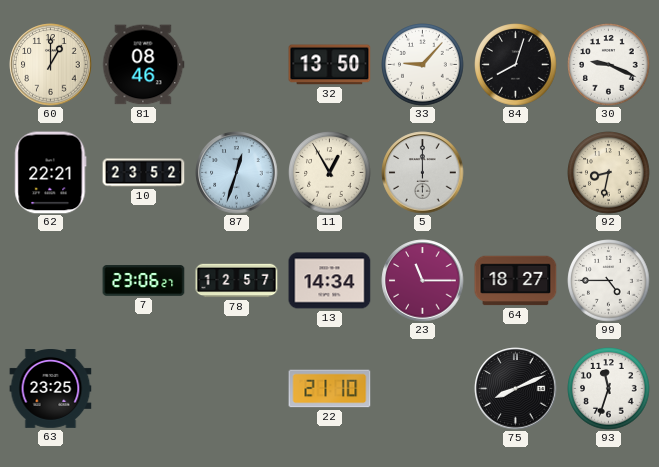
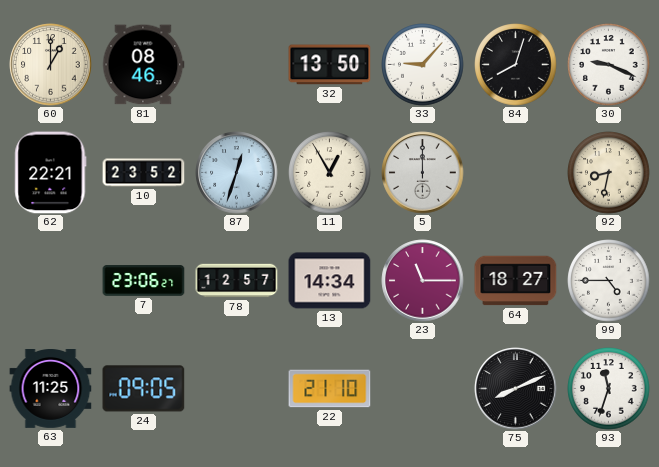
63: 23:25 -> 11:25
24: none -> 09:05
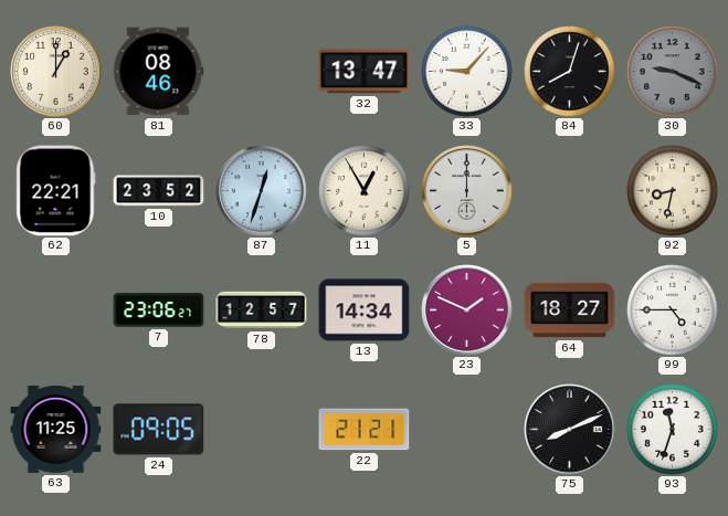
32: 13:50 -> 13:47
30 dial: white -> grey
23: 11:15 -> 1:49
22: 21:10 -> 21:21
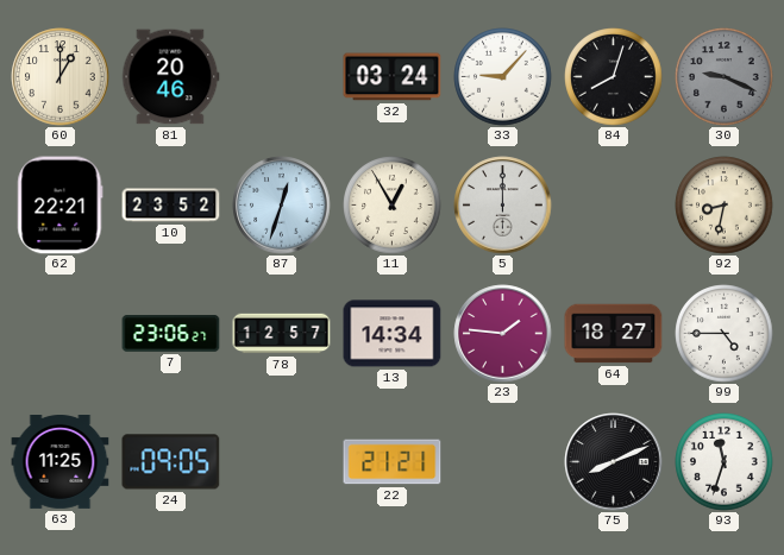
81: 08:46 -> 20:46
32: 13:47 -> 03:24
23: 1:49 -> 1:46
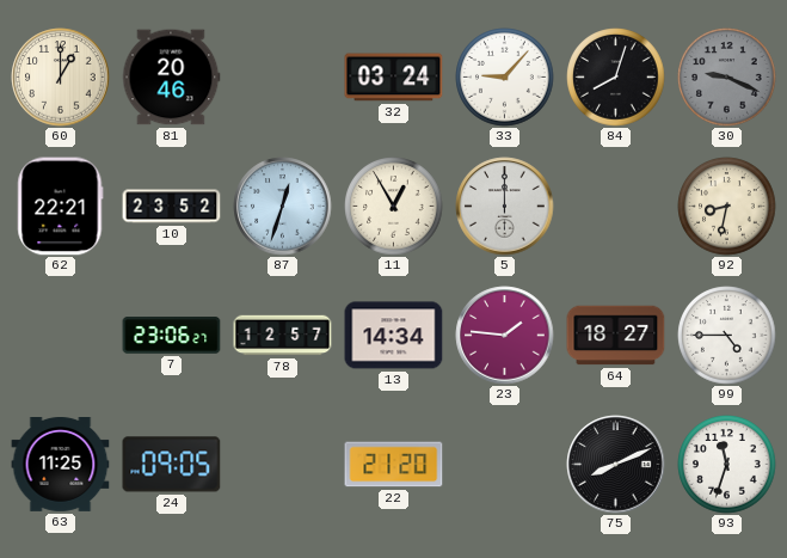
22: 21:21 -> 21:20
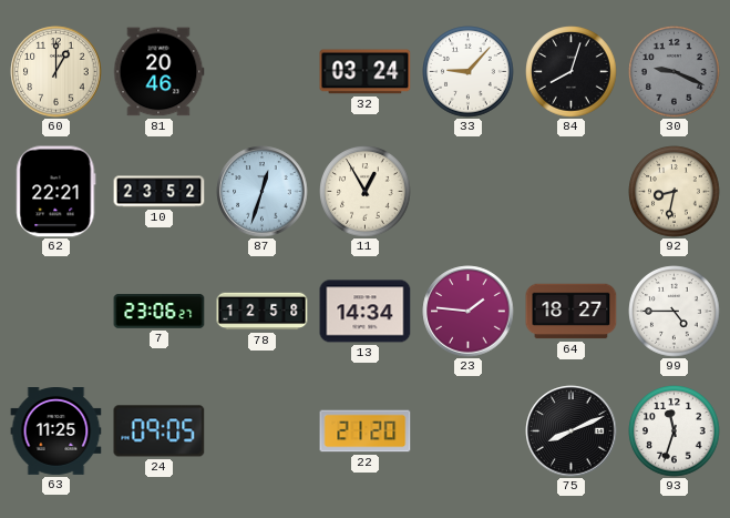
5: 12:00 -> none
78: 12:57 -> 12:58
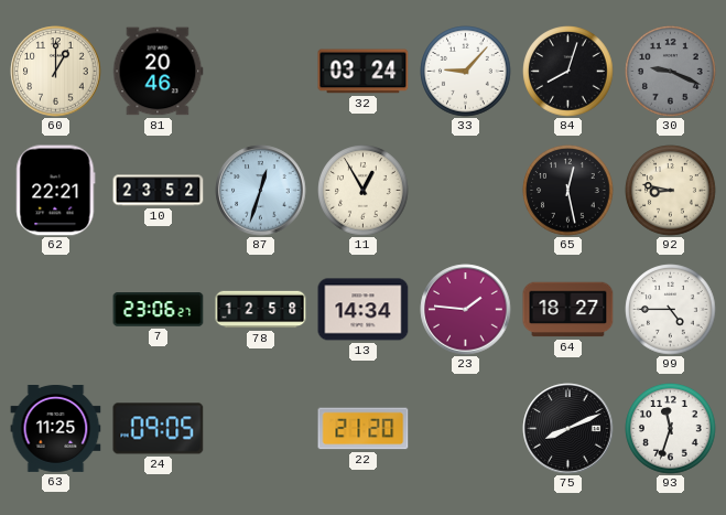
65: none -> 12:28
92: 8:32 -> 8:47
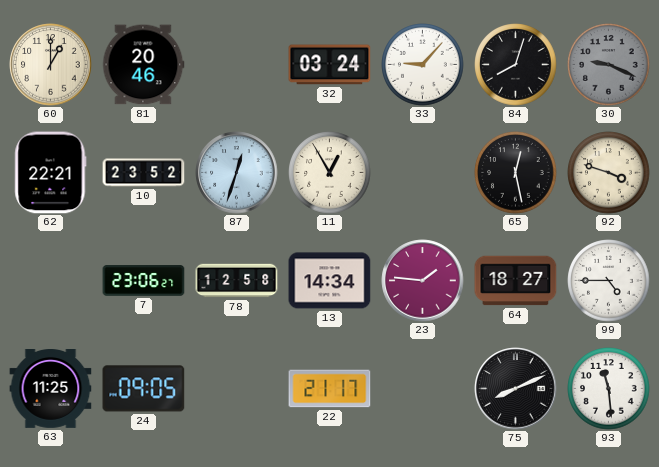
92: 8:47 -> 3:48
22: 21:20 -> 21:17
93: 11:33 -> 11:29
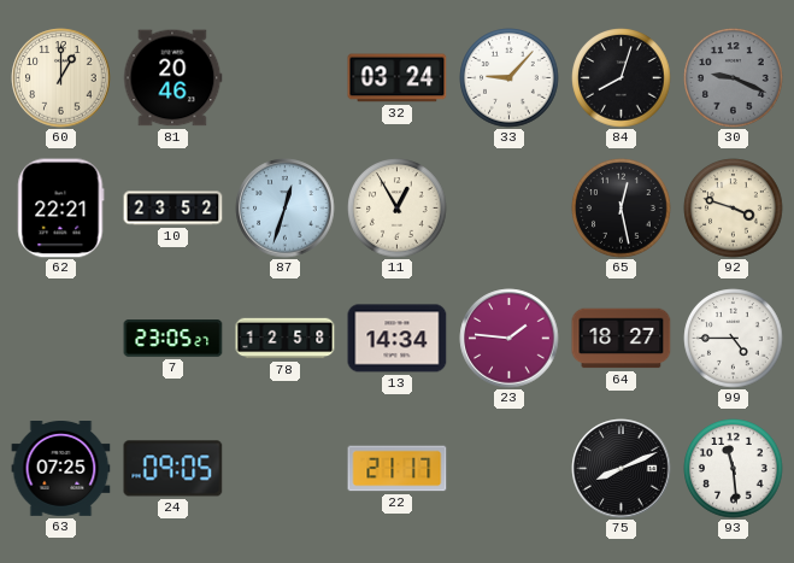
7: 23:06 -> 23:05
63: 11:25 -> 07:25
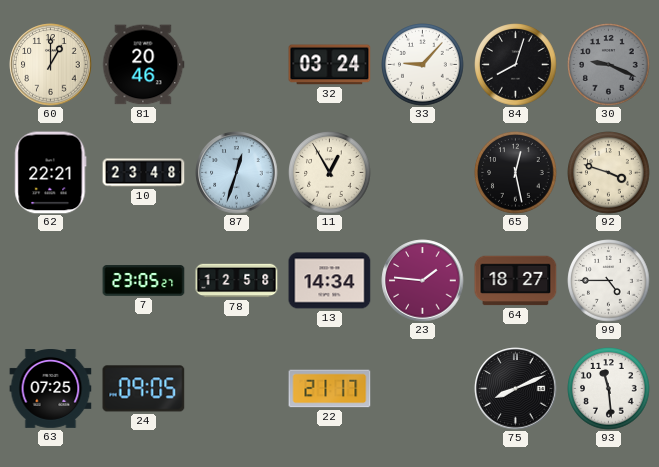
10: 23:52 -> 23:48
